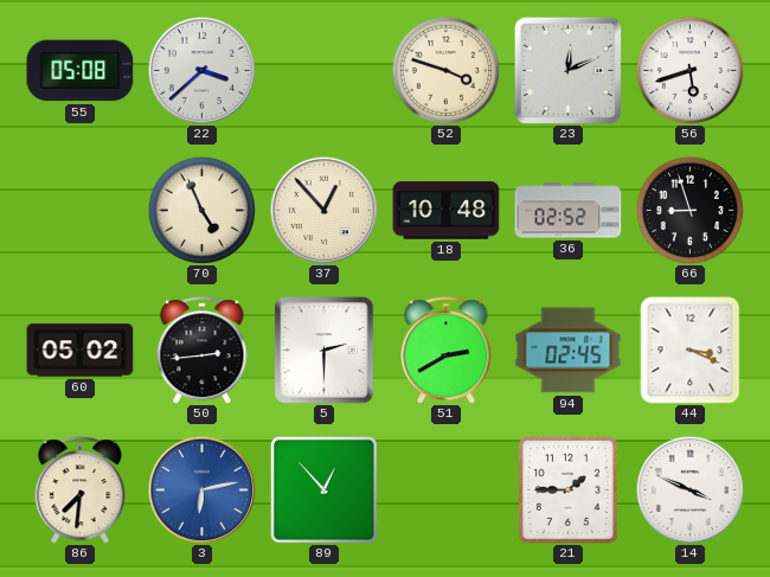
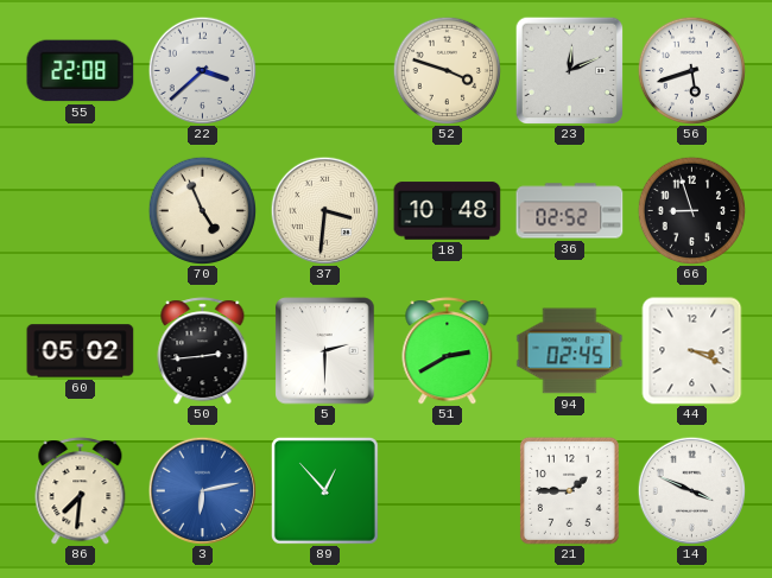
55: 05:08 -> 22:08
37: 12:53 -> 3:31
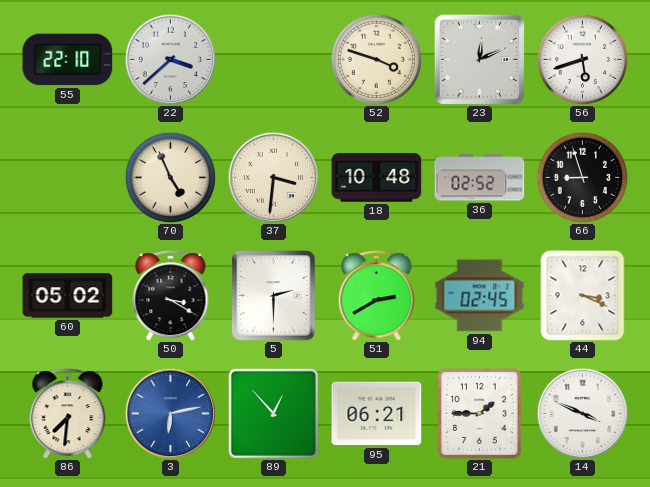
55: 22:08 -> 22:10
50: 2:44 -> 3:20
95: none -> 06:21
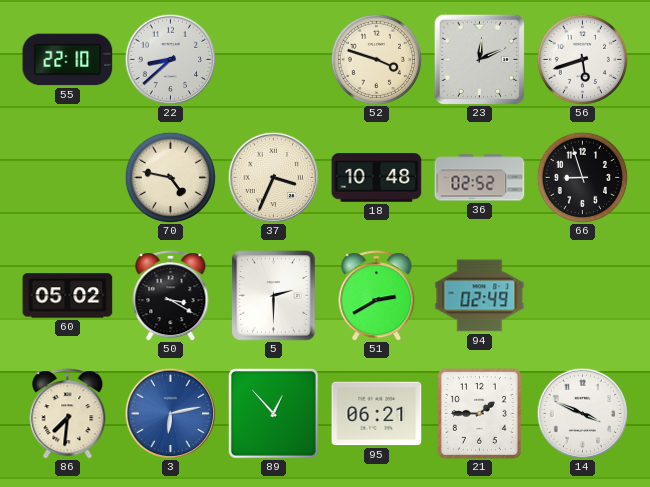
22: 3:38 -> 8:38
70: 4:56 -> 4:47
37: 3:31 -> 3:34
94: 02:45 -> 02:49
44: 3:19 -> none
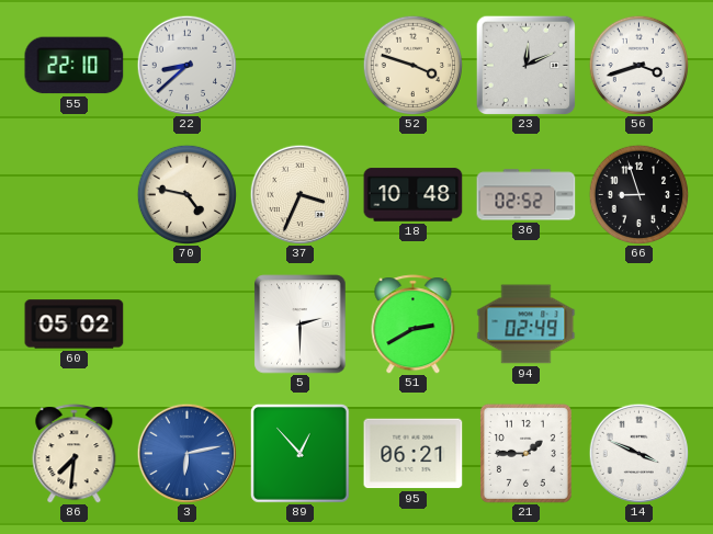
56: 5:42 -> 3:42
50: 3:20 -> none
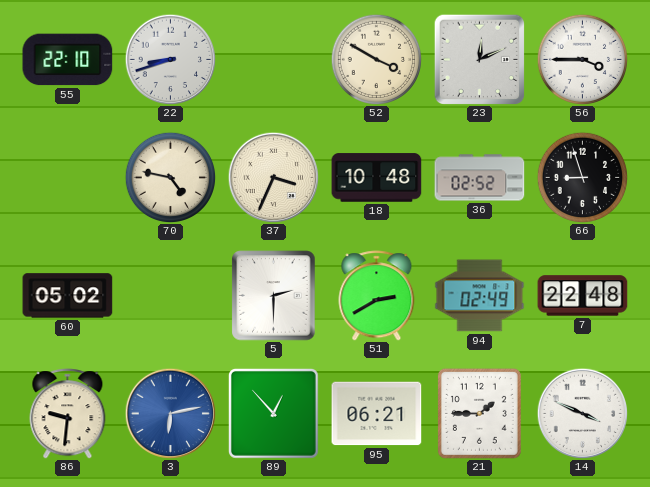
22: 8:38 -> 8:42
52: 3:48 -> 3:50
56: 3:42 -> 3:45
7: none -> 22:48
86: 7:31 -> 9:31
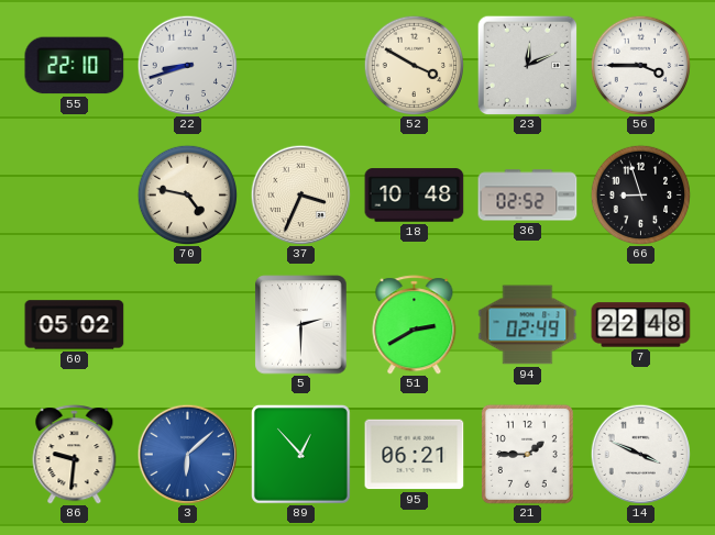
3: 6:13 -> 6:08
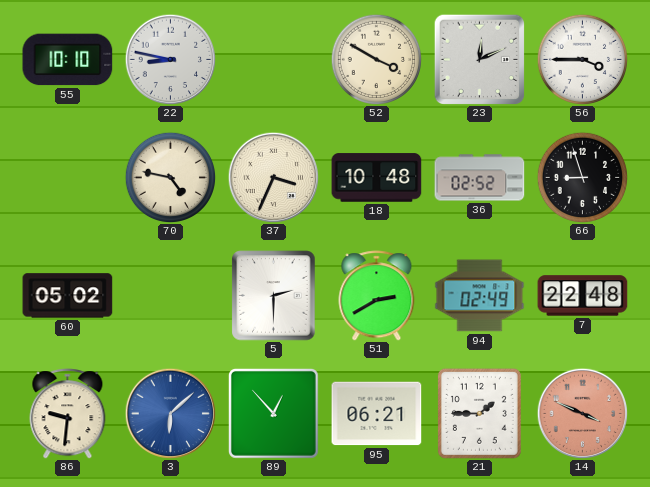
55: 22:10 -> 10:10
22: 8:42 -> 8:47
14 dial: white -> salmon
